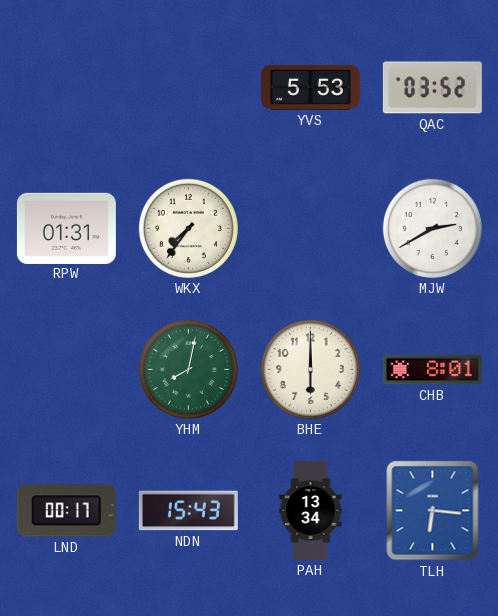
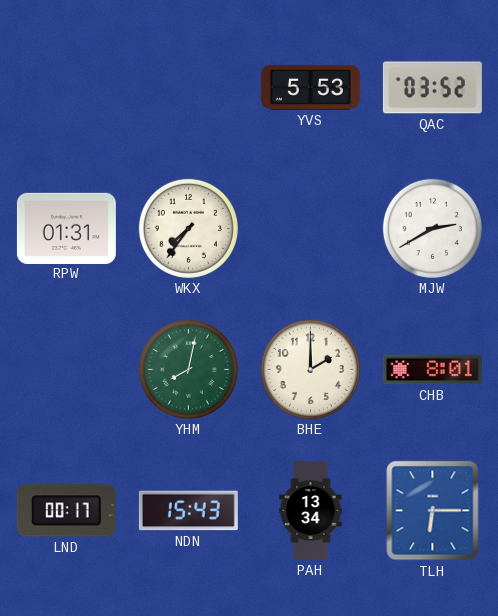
BHE: 6:00 -> 2:00
TLH: 6:16 -> 6:15
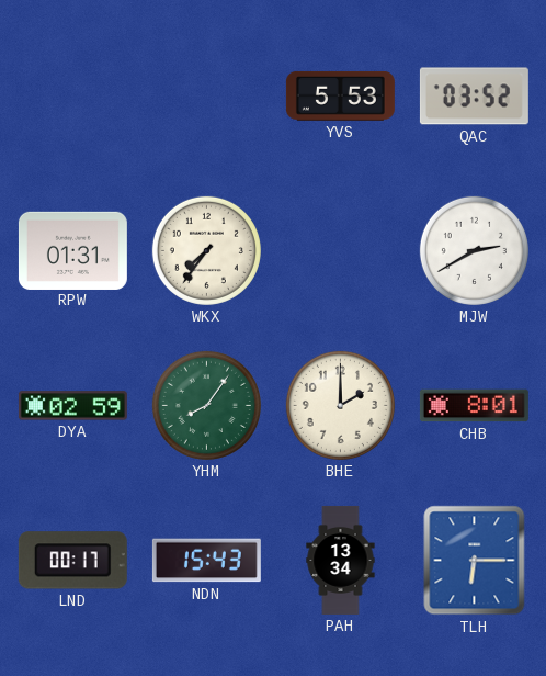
DYA: none -> 02:59
YHM: 8:02 -> 8:06
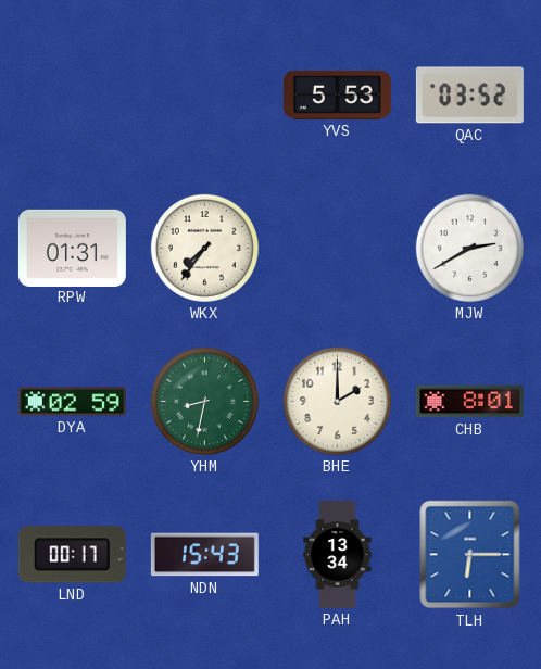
YHM: 8:06 -> 8:32
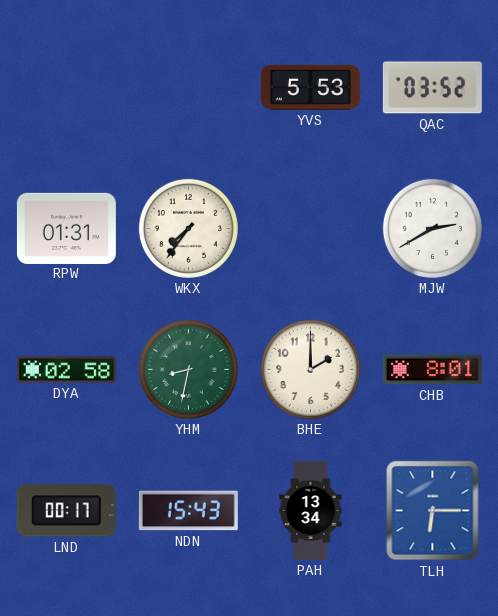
DYA: 02:59 -> 02:58
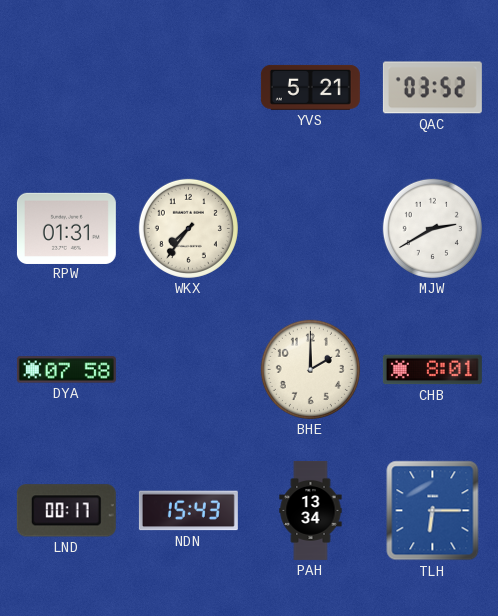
YVS: 5:53 -> 5:21
DYA: 02:58 -> 07:58
YHM: 8:32 -> none
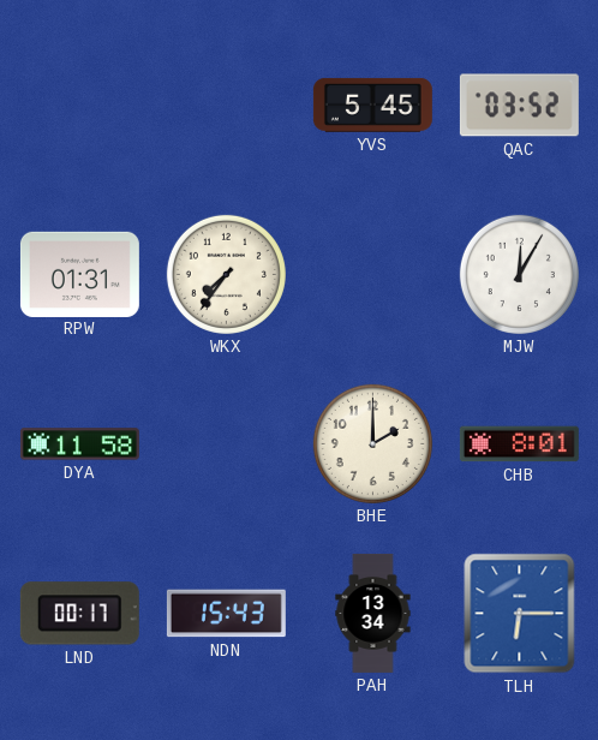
YVS: 5:21 -> 5:45
MJW: 2:40 -> 12:05
DYA: 07:58 -> 11:58
